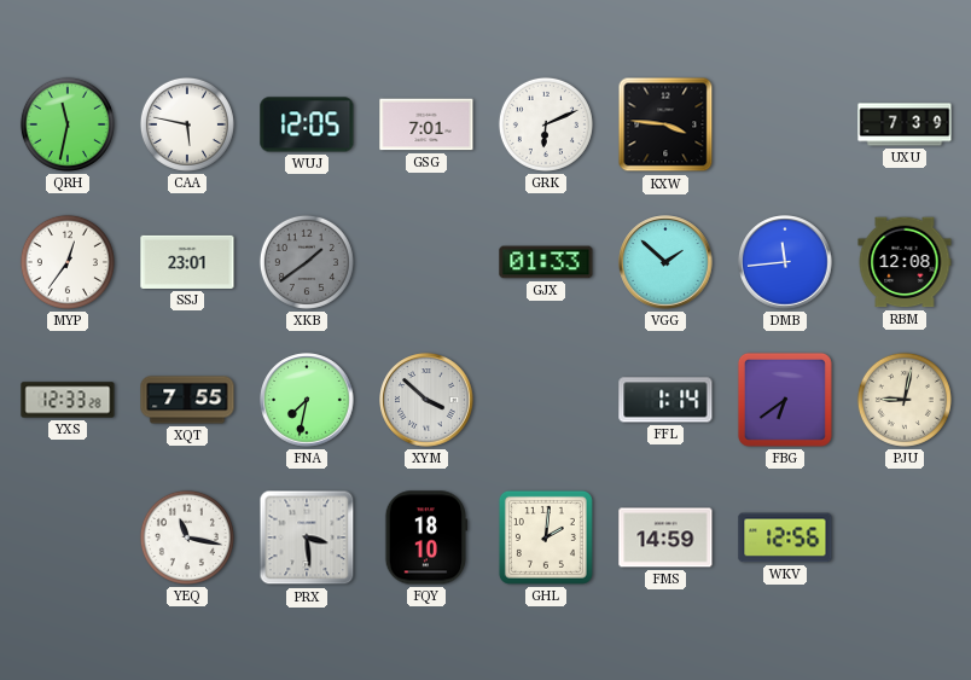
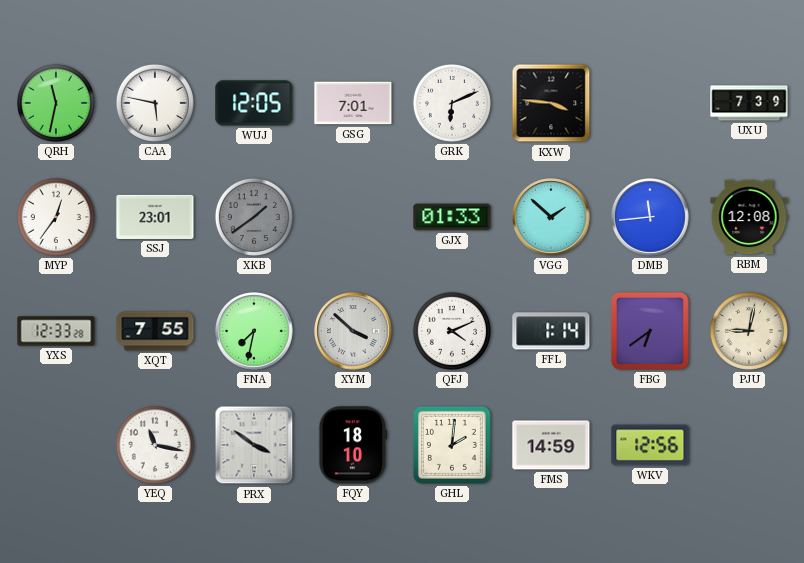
QFJ: none -> 4:11
PRX: 3:29 -> 3:51
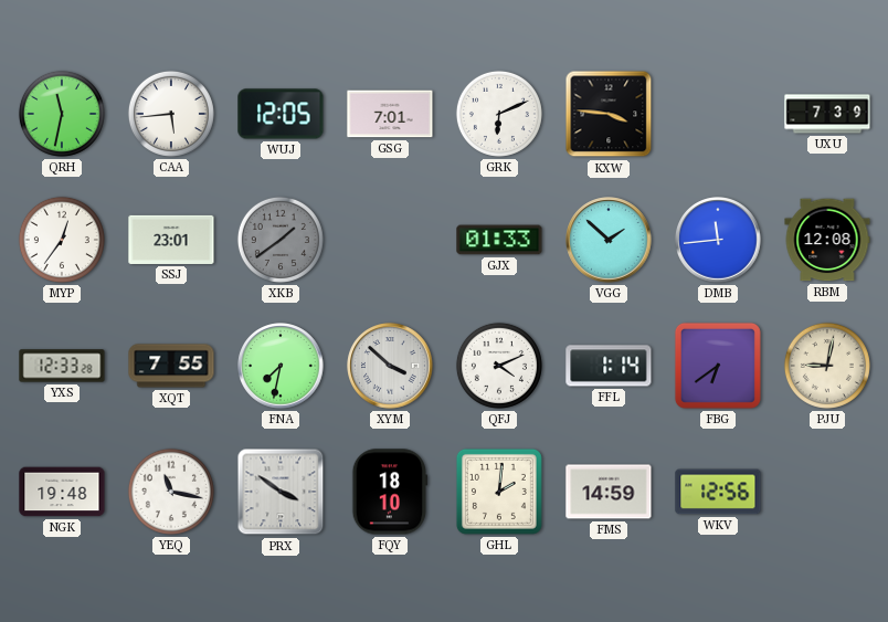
CAA: 5:47 -> 5:44
NGK: none -> 19:48
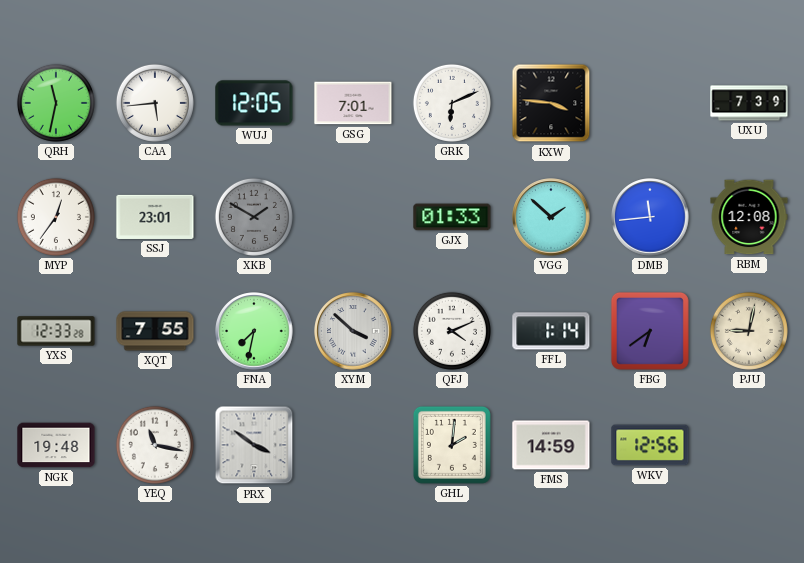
XKB: 1:39 -> 1:50
FQY: 18:10 -> none
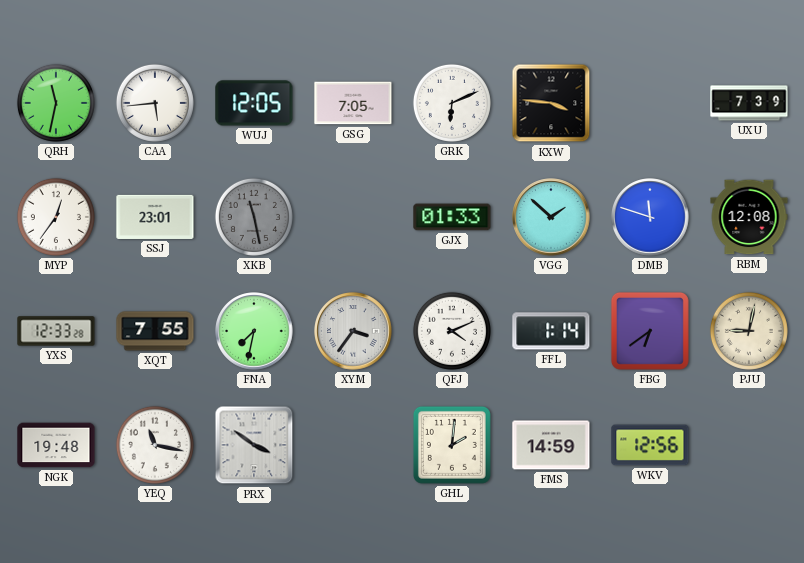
GSG: 7:01 -> 7:05
XKB: 1:50 -> 11:28
DMB: 11:44 -> 11:48
XYM: 3:52 -> 3:36
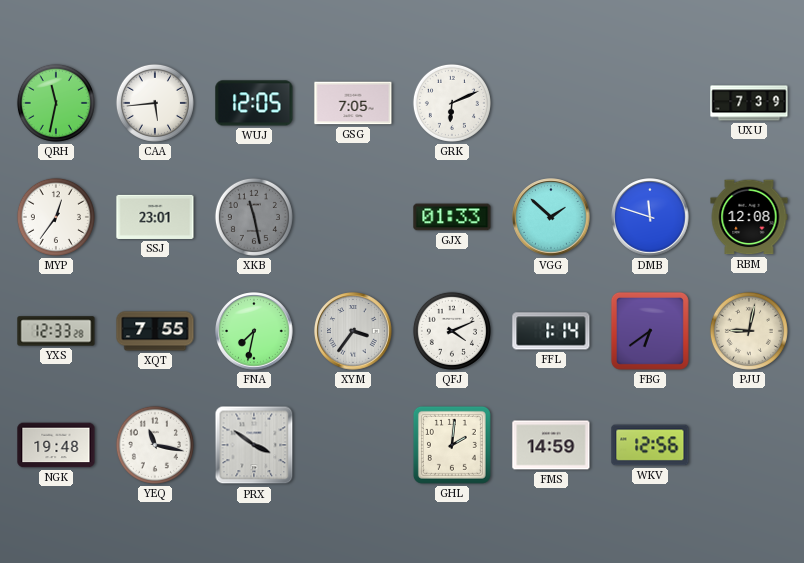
KXW: 3:46 -> none
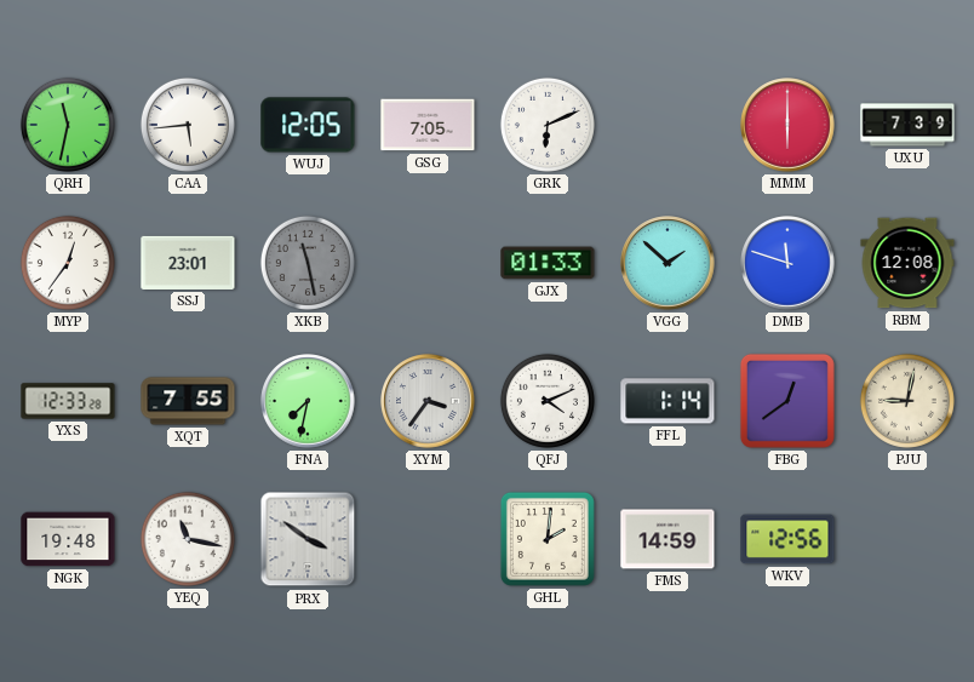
MMM: none -> 6:00
FBG: 6:39 -> 12:39
